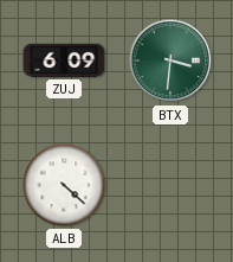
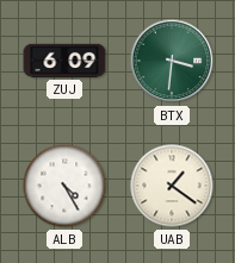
ALB: 4:22 -> 4:25
UAB: none -> 1:21
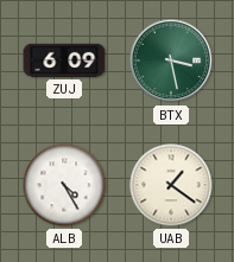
BTX: 3:31 -> 3:28
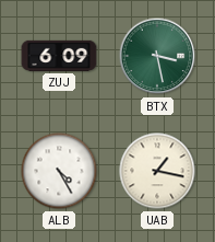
UAB: 1:21 -> 1:17
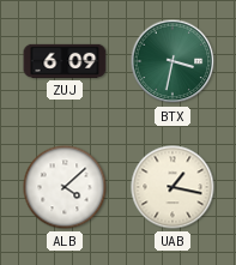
BTX: 3:28 -> 3:32
ALB: 4:25 -> 4:08
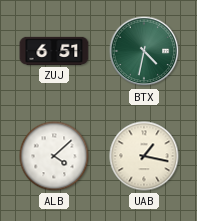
ZUJ: 6:09 -> 6:51
BTX: 3:32 -> 4:32
